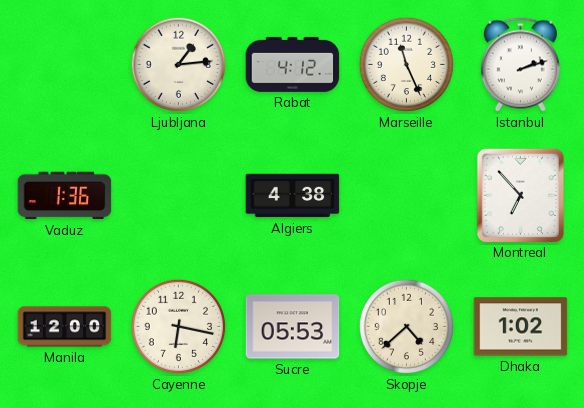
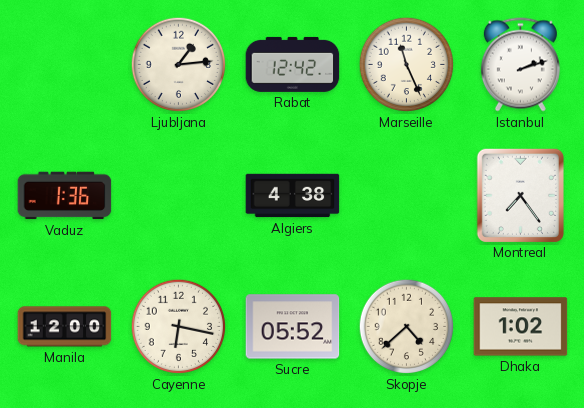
Rabat: 4:12 -> 12:42
Montreal: 6:53 -> 7:24
Sucre: 05:53 -> 05:52
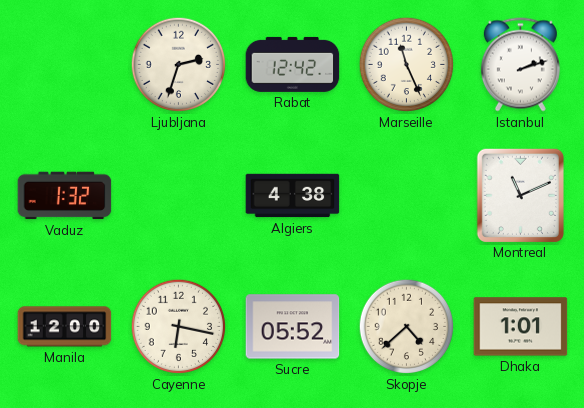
Ljubljana: 1:14 -> 2:33
Vaduz: 1:36 -> 1:32
Montreal: 7:24 -> 11:11
Dhaka: 1:02 -> 1:01
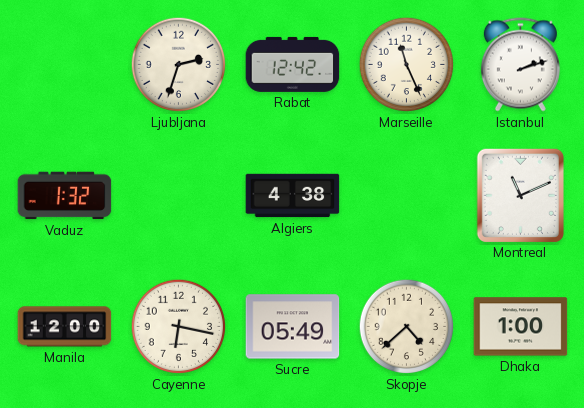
Sucre: 05:52 -> 05:49
Dhaka: 1:01 -> 1:00
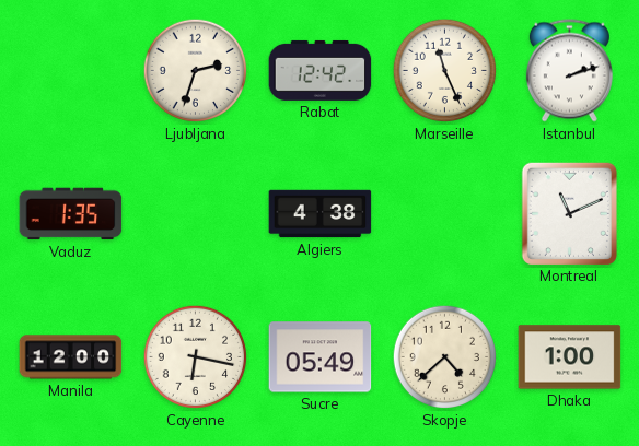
Vaduz: 1:32 -> 1:35
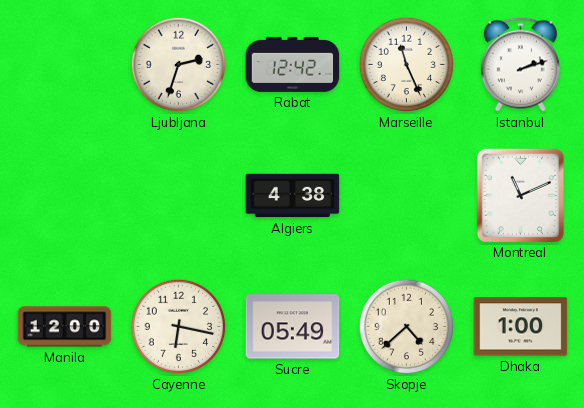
Vaduz: 1:35 -> none
